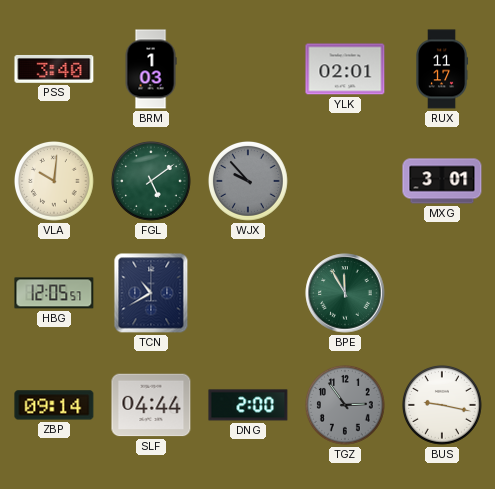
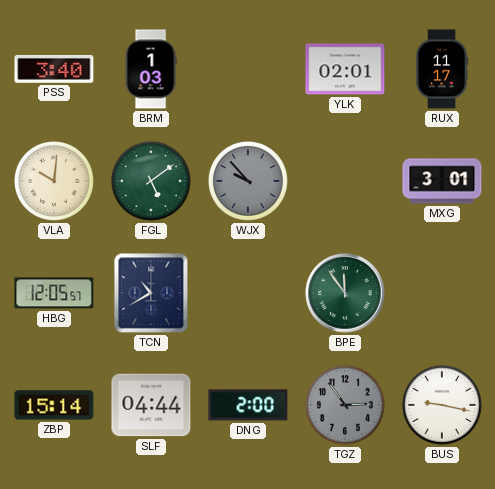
BPE: 11:55 -> 11:54
ZBP: 09:14 -> 15:14
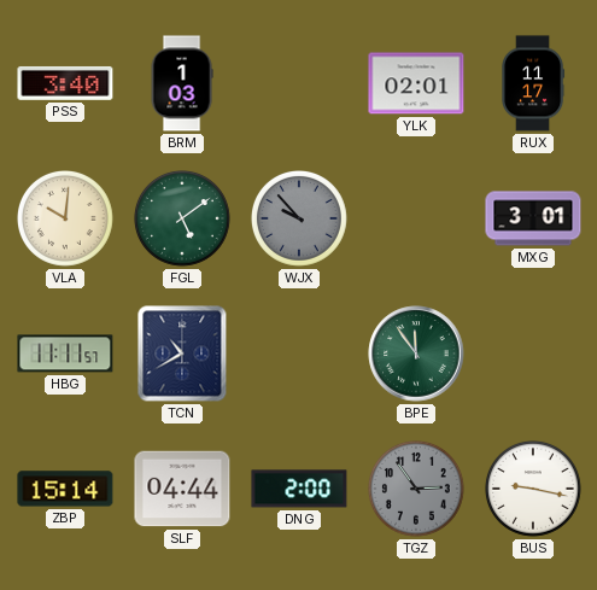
HBG: 12:05 -> 11:11
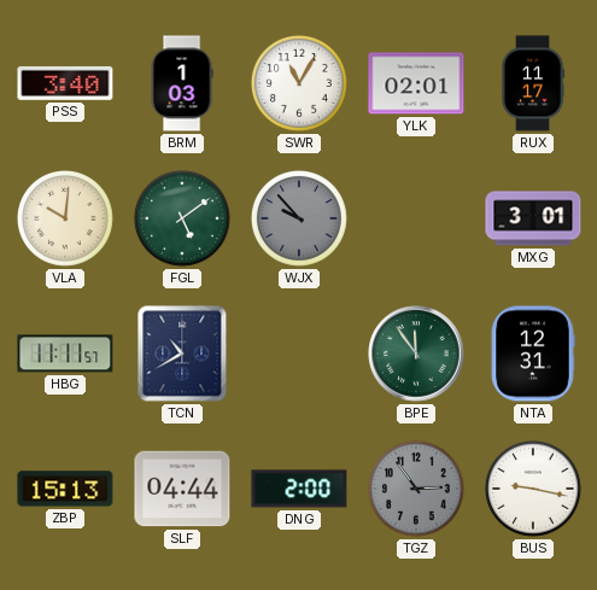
SWR: none -> 11:05
NTA: none -> 12:31
ZBP: 15:14 -> 15:13
